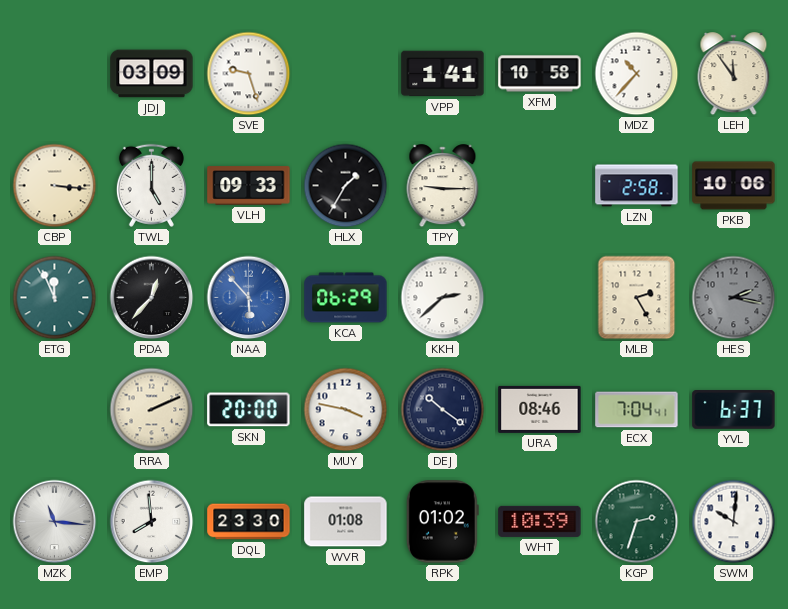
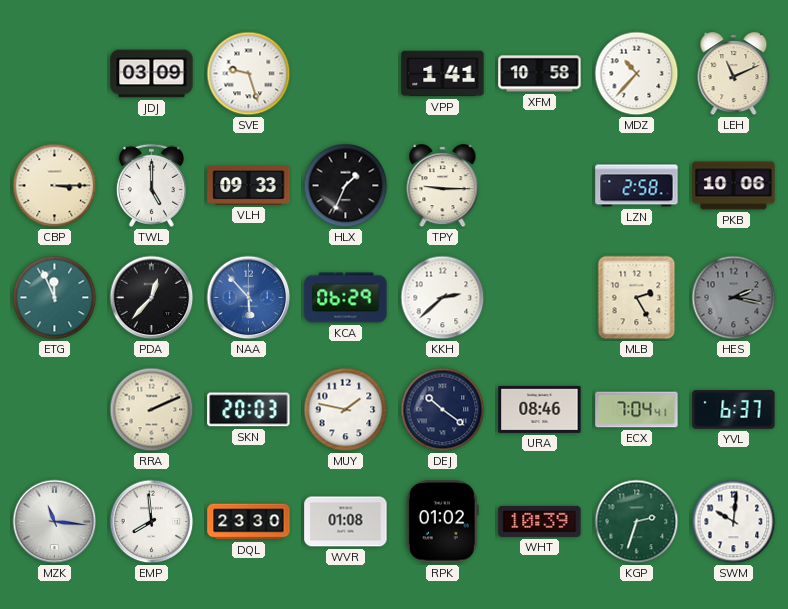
LEH: 11:54 -> 11:11
CBP: 3:16 -> 3:15
HLX: 1:35 -> 1:34
SKN: 20:00 -> 20:03
MUY: 3:47 -> 1:47
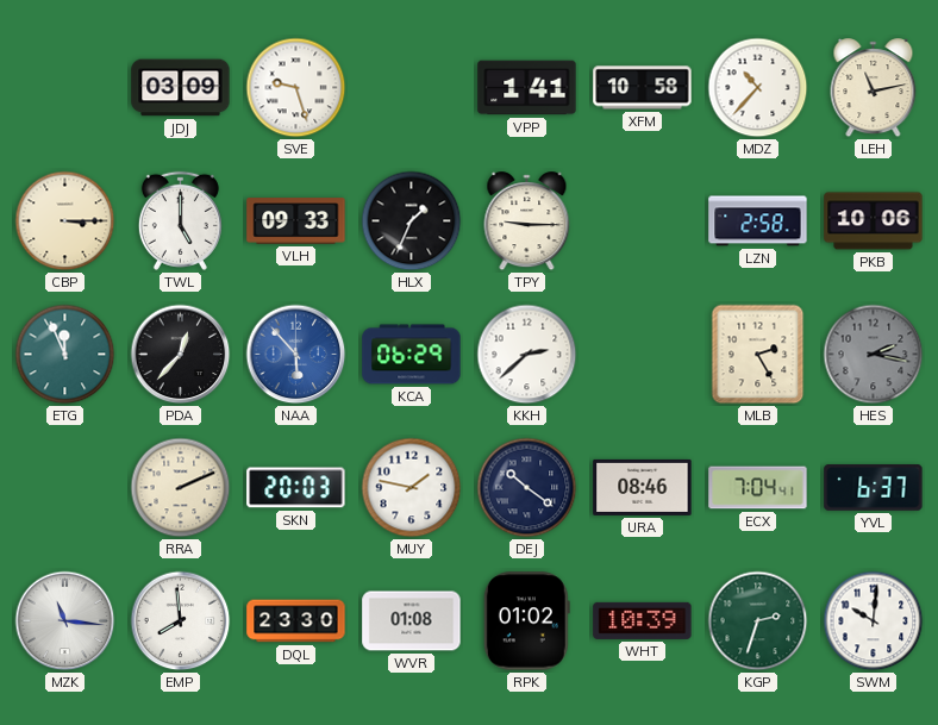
LEH: 11:11 -> 11:13
